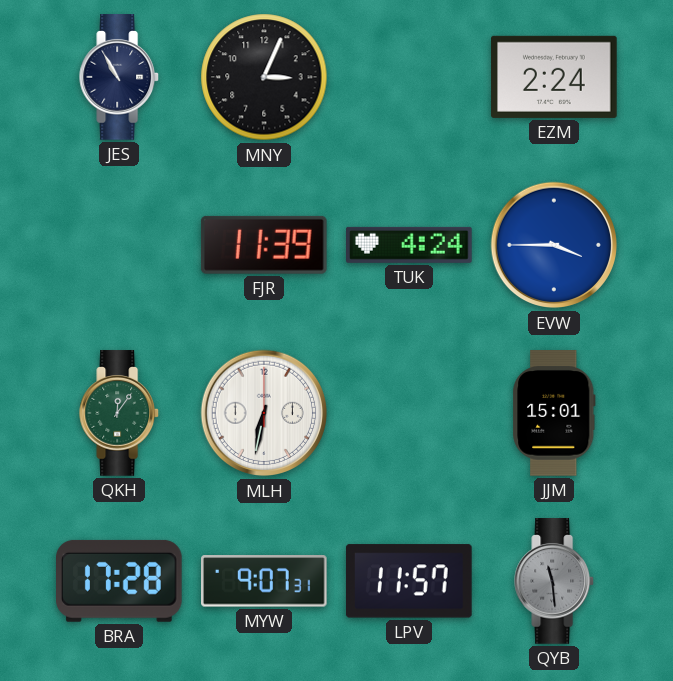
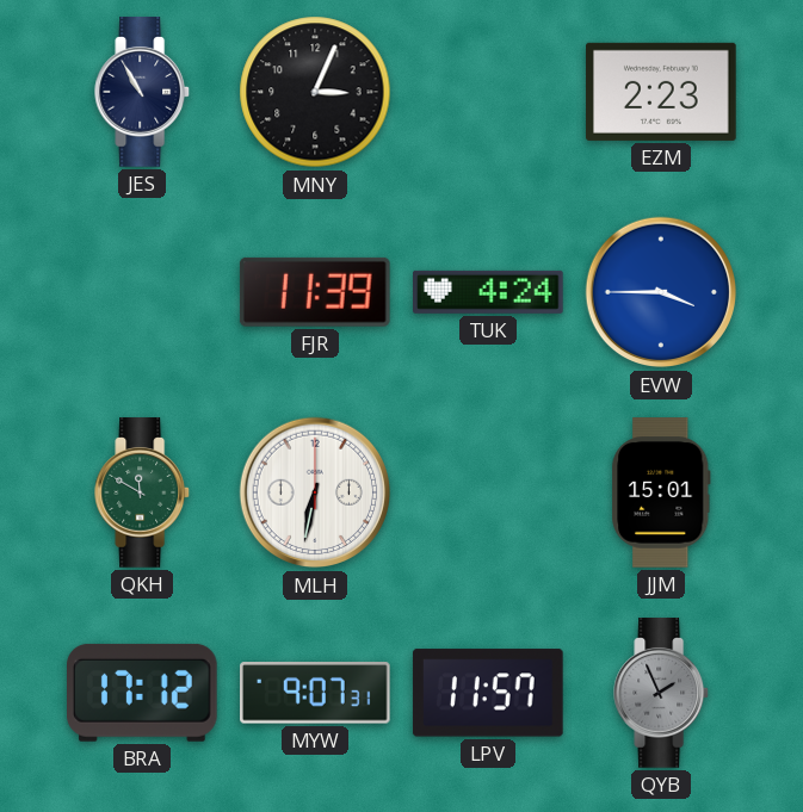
EZM: 2:24 -> 2:23
QKH: 12:06 -> 11:50
BRA: 17:28 -> 17:12
QYB: 11:29 -> 1:56
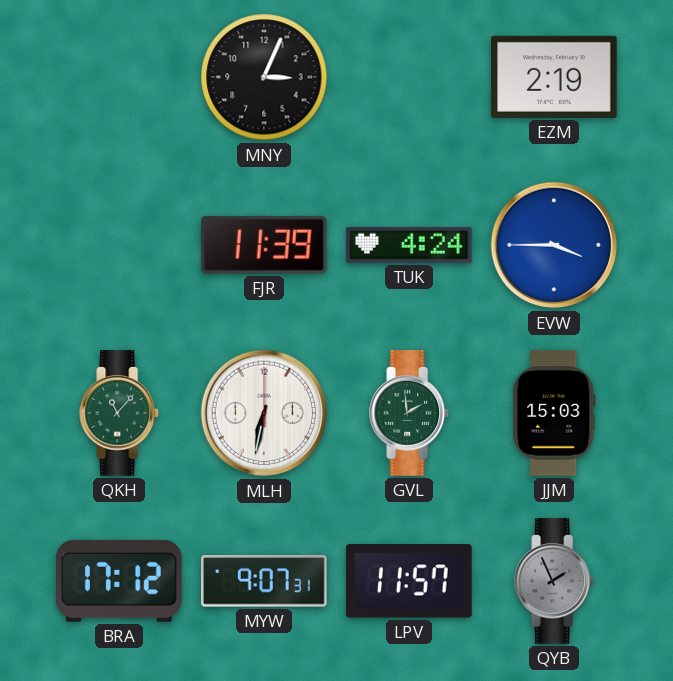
JES: 10:55 -> none
EZM: 2:23 -> 2:19
QKH: 11:50 -> 11:07
GVL: none -> 1:59
JJM: 15:01 -> 15:03
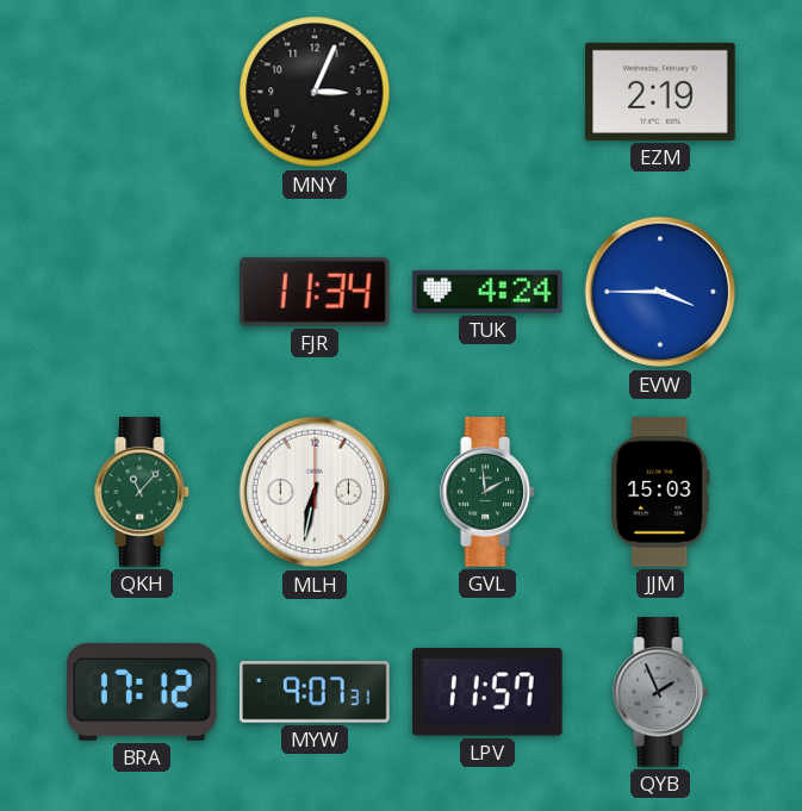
FJR: 11:39 -> 11:34
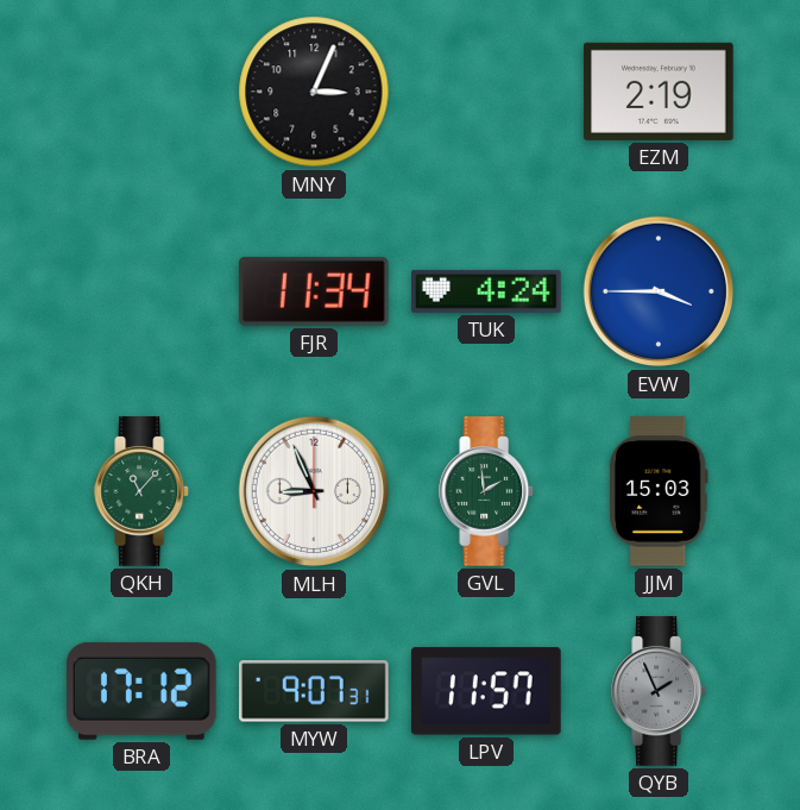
MLH: 6:32 -> 8:56
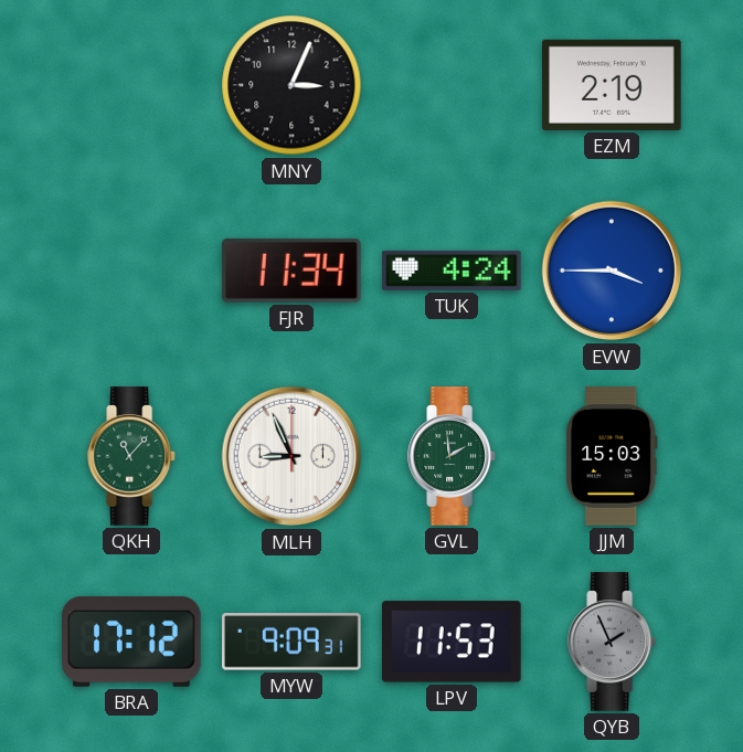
MYW: 9:07 -> 9:09
LPV: 11:57 -> 11:53
